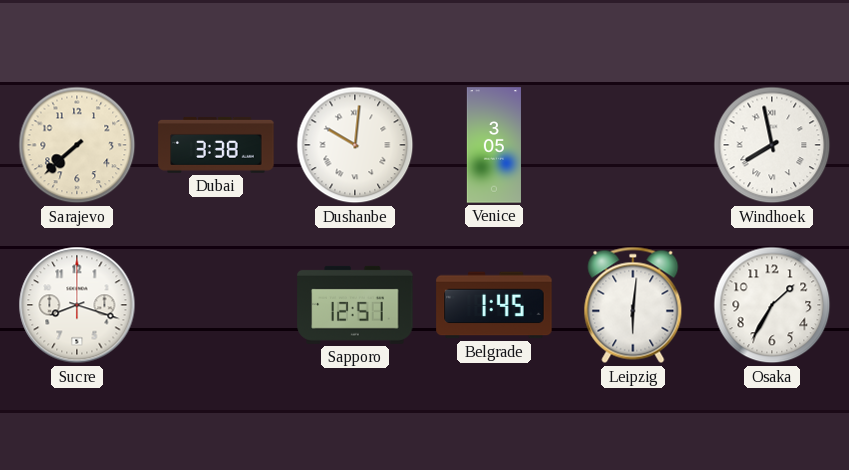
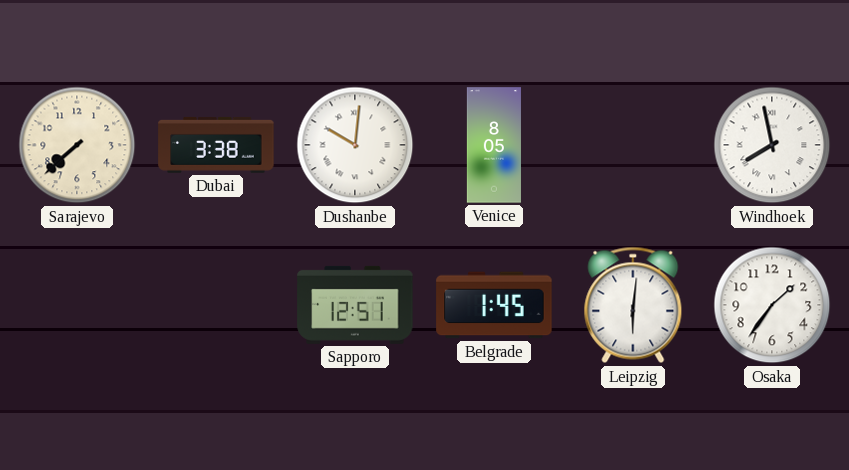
Venice: 3:05 -> 8:05
Sucre: 8:18 -> none
Osaka: 1:35 -> 1:36
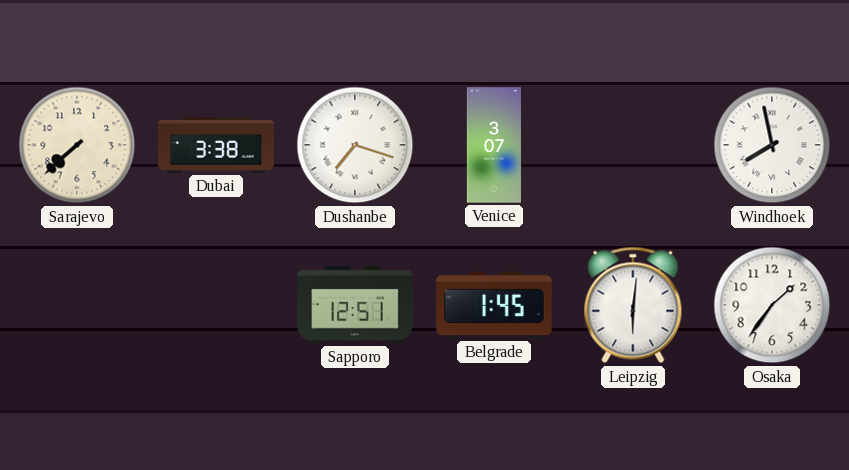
Dushanbe: 10:01 -> 7:18
Venice: 8:05 -> 3:07
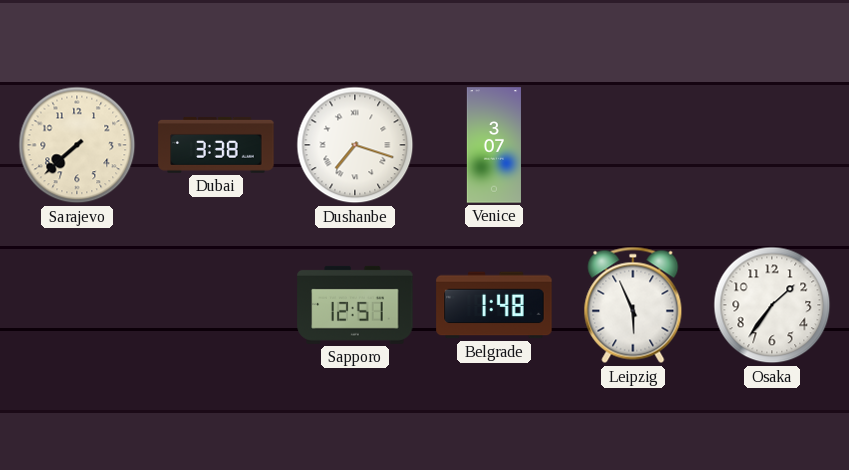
Windhoek: 7:58 -> none
Belgrade: 1:45 -> 1:48
Leipzig: 6:01 -> 5:56
